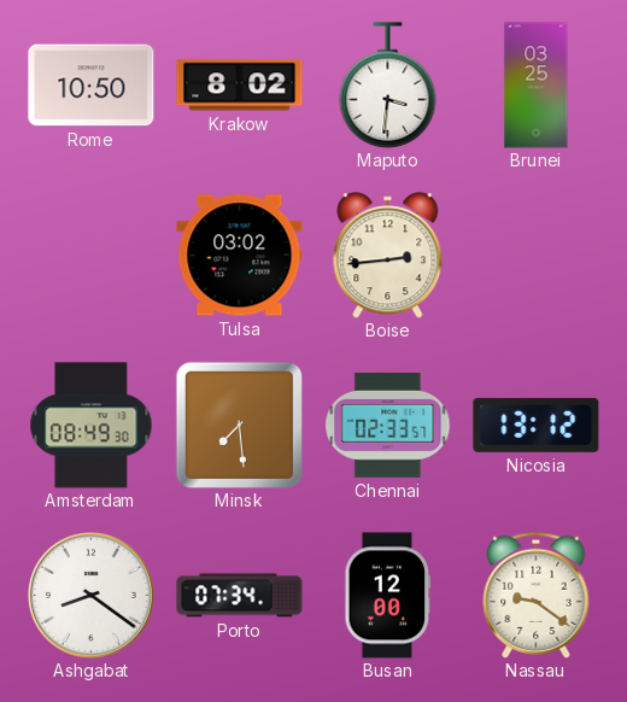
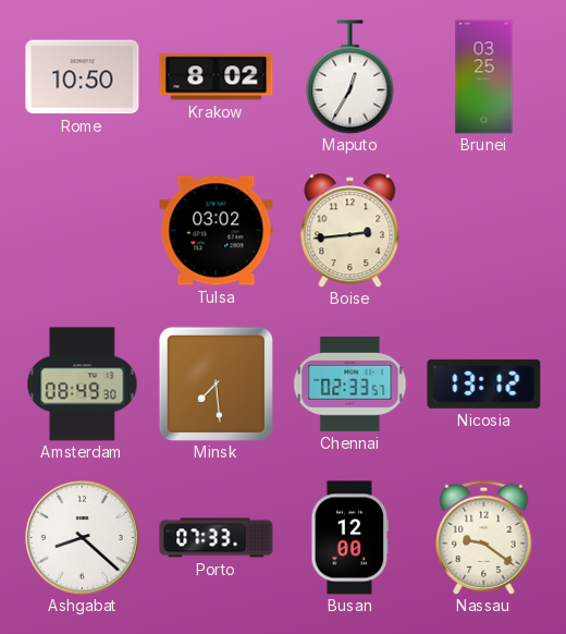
Maputo: 3:31 -> 12:35
Ashgabat: 8:21 -> 8:22
Porto: 07:34 -> 07:33
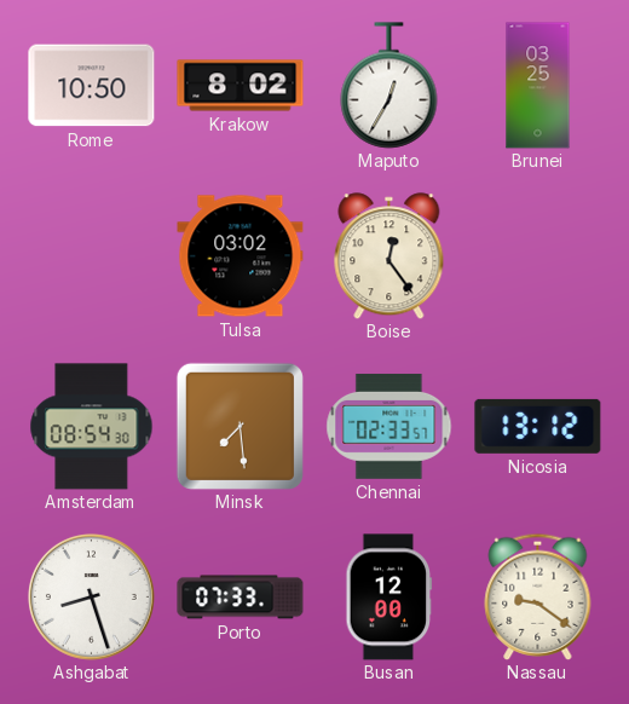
Boise: 2:44 -> 12:24
Amsterdam: 08:49 -> 08:54
Ashgabat: 8:22 -> 8:27
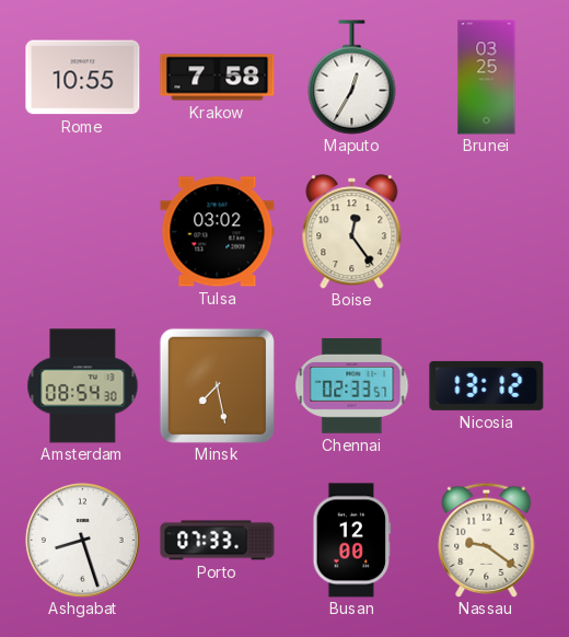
Rome: 10:50 -> 10:55
Krakow: 8:02 -> 7:58
Minsk: 7:29 -> 7:28
